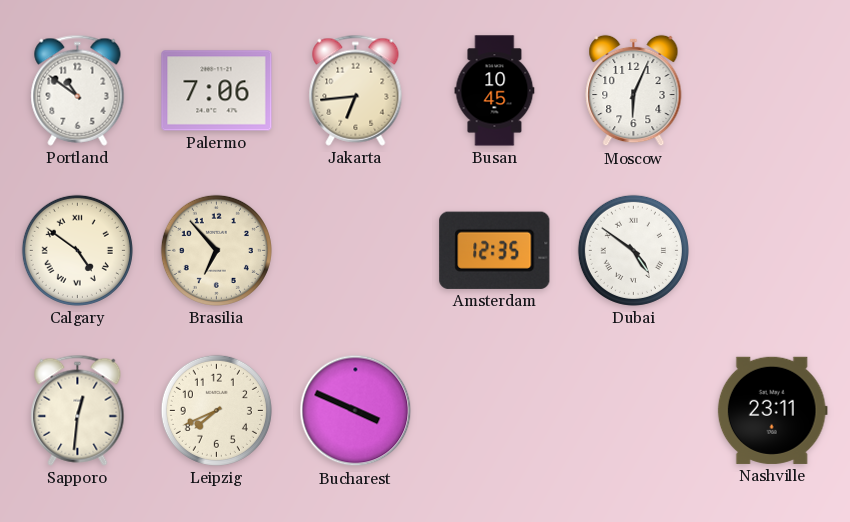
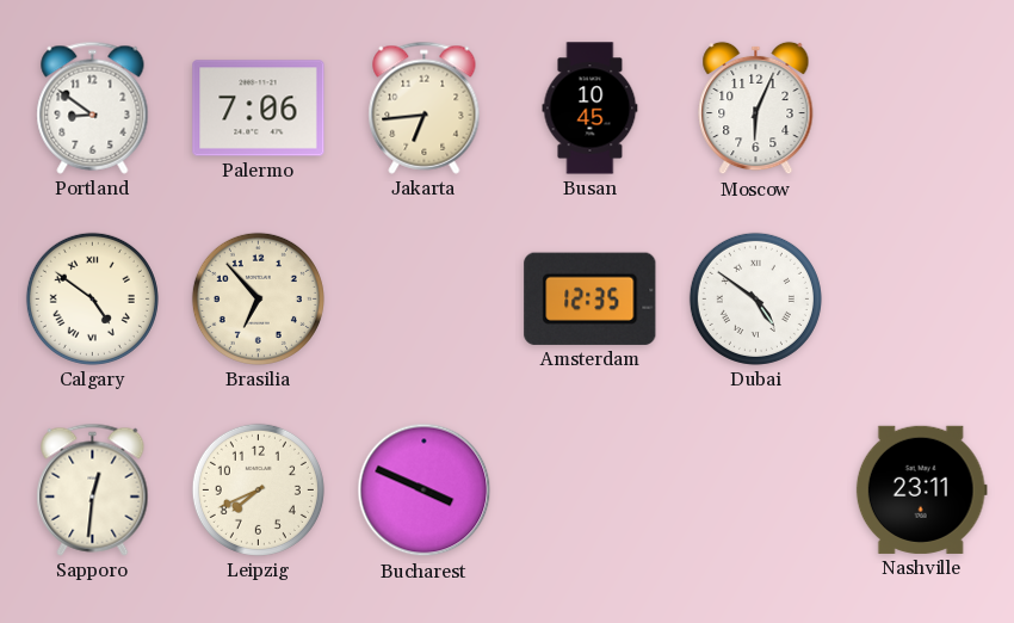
Portland: 10:51 -> 8:51
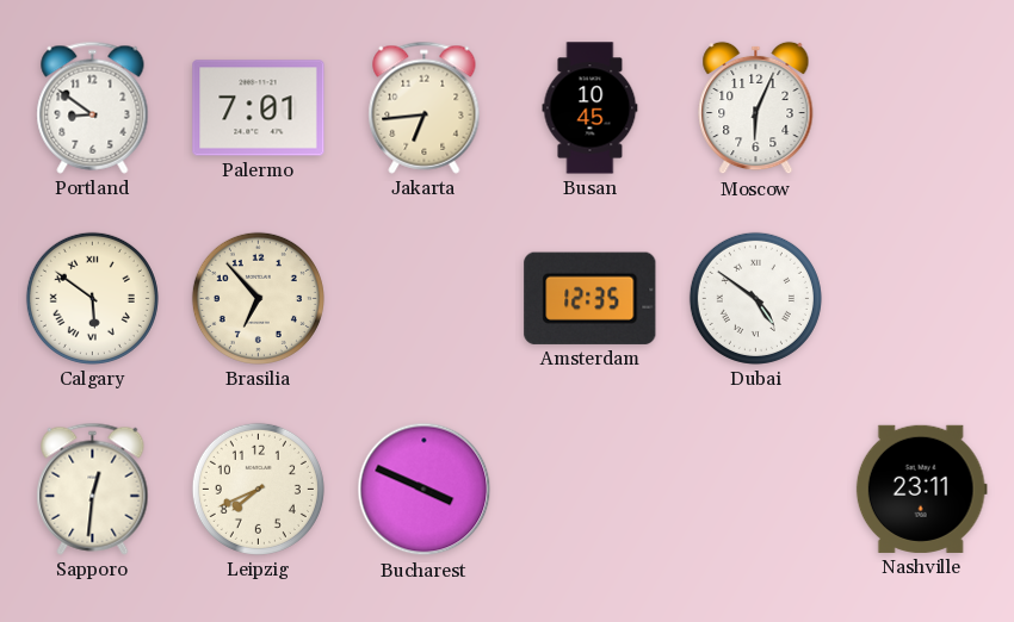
Palermo: 7:06 -> 7:01
Calgary: 4:51 -> 5:51
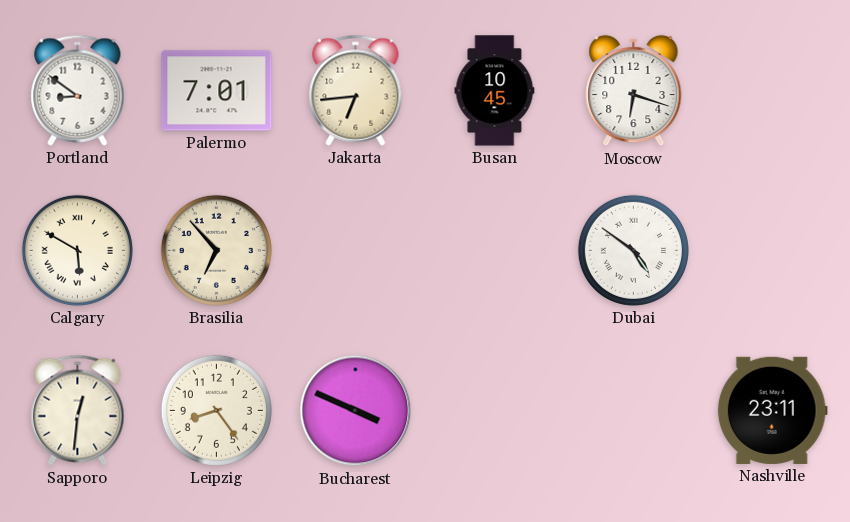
Moscow: 6:04 -> 6:18
Calgary: 5:51 -> 5:50
Amsterdam: 12:35 -> none
Leipzig: 7:41 -> 8:24
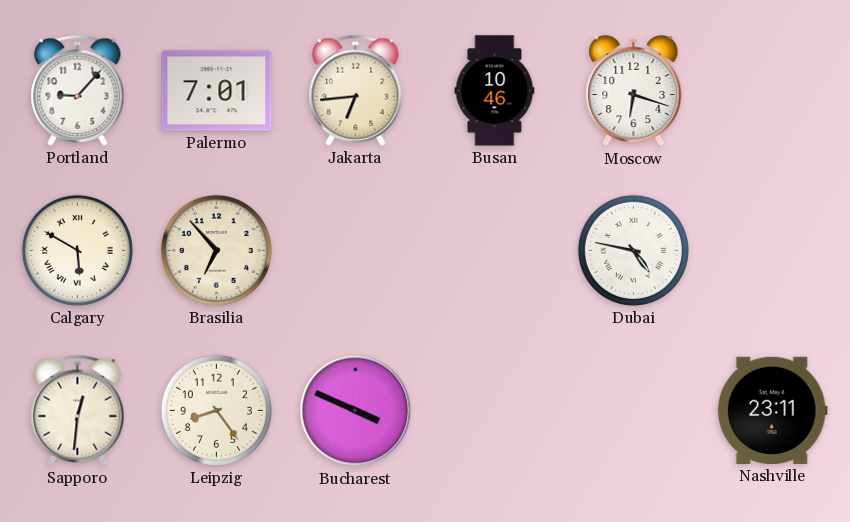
Portland: 8:51 -> 9:07
Busan: 10:45 -> 10:46
Dubai: 4:51 -> 4:47
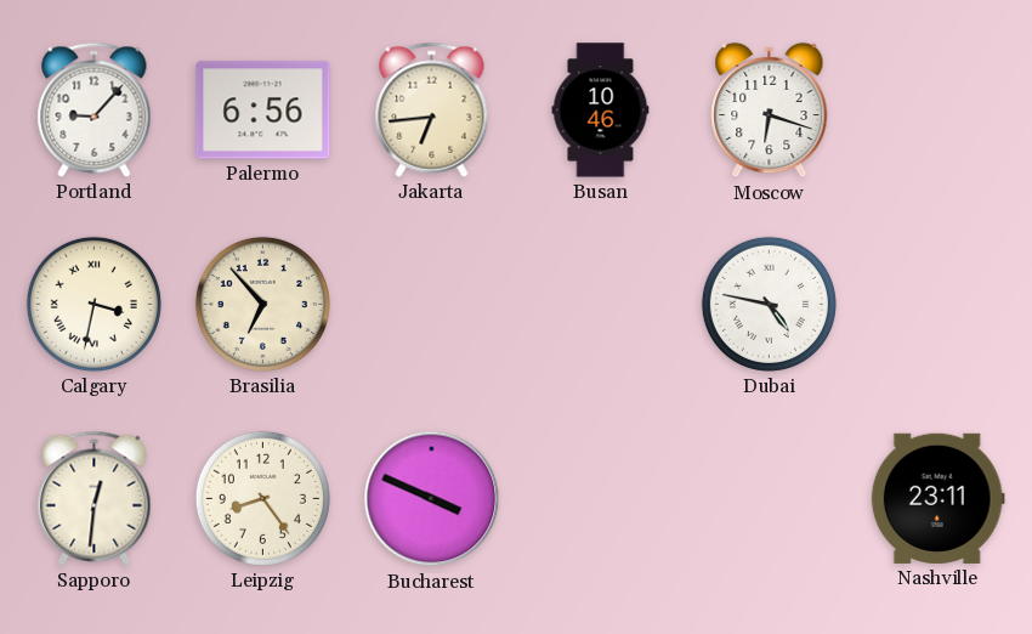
Palermo: 7:01 -> 6:56
Calgary: 5:50 -> 3:32
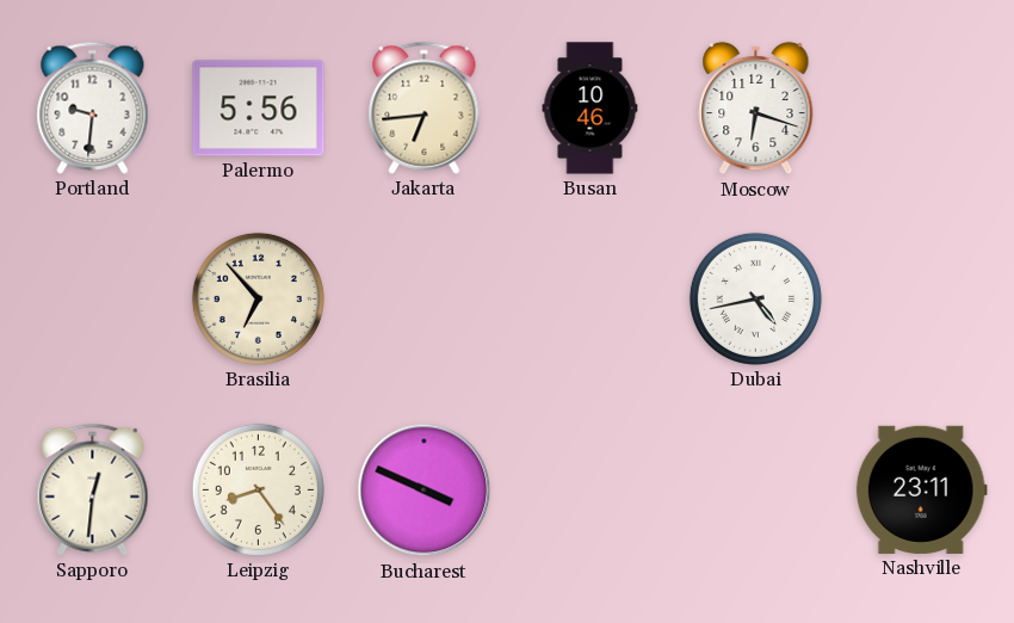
Portland: 9:07 -> 9:31
Palermo: 6:56 -> 5:56
Calgary: 3:32 -> none
Dubai: 4:47 -> 4:43
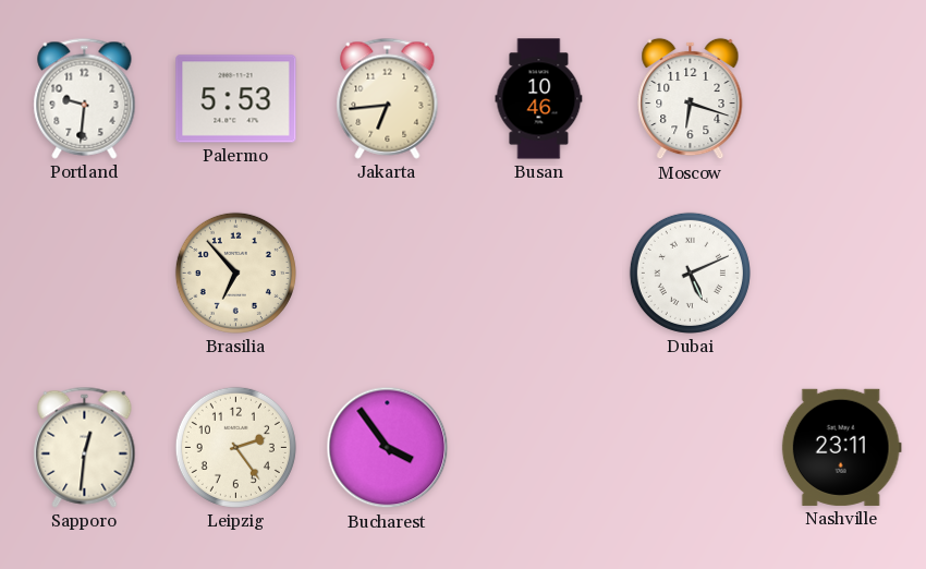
Palermo: 5:56 -> 5:53
Dubai: 4:43 -> 5:11
Leipzig: 8:24 -> 2:24
Bucharest: 3:49 -> 3:54
